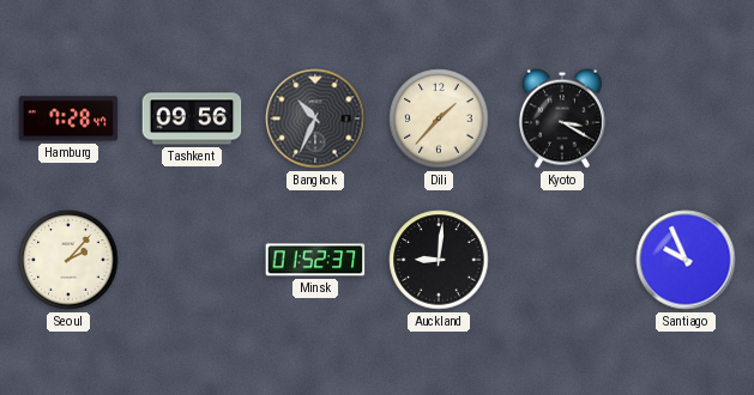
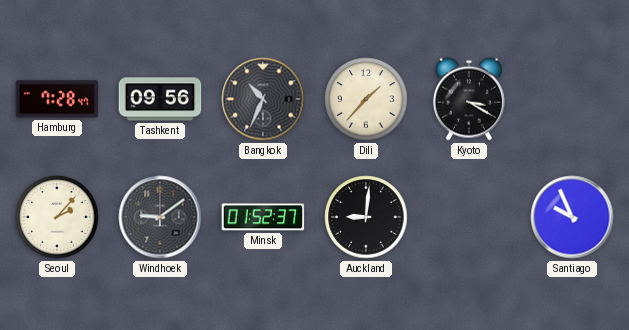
Windhoek: none -> 9:09
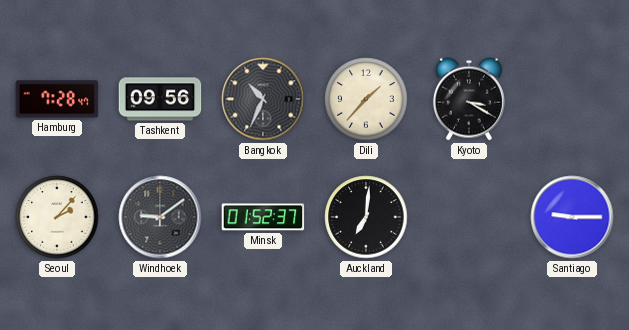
Auckland: 9:01 -> 7:01
Santiago: 9:56 -> 9:15
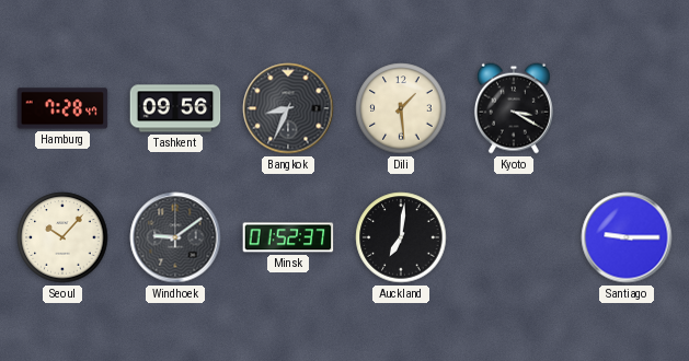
Bangkok: 10:34 -> 8:34
Dili: 1:37 -> 1:29
Seoul: 2:07 -> 10:07
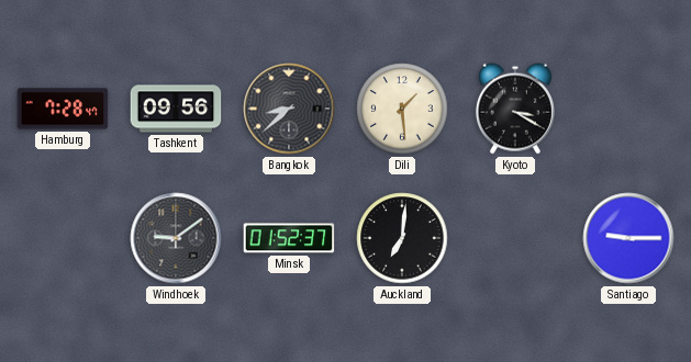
Bangkok: 8:34 -> 8:38
Seoul: 10:07 -> none
